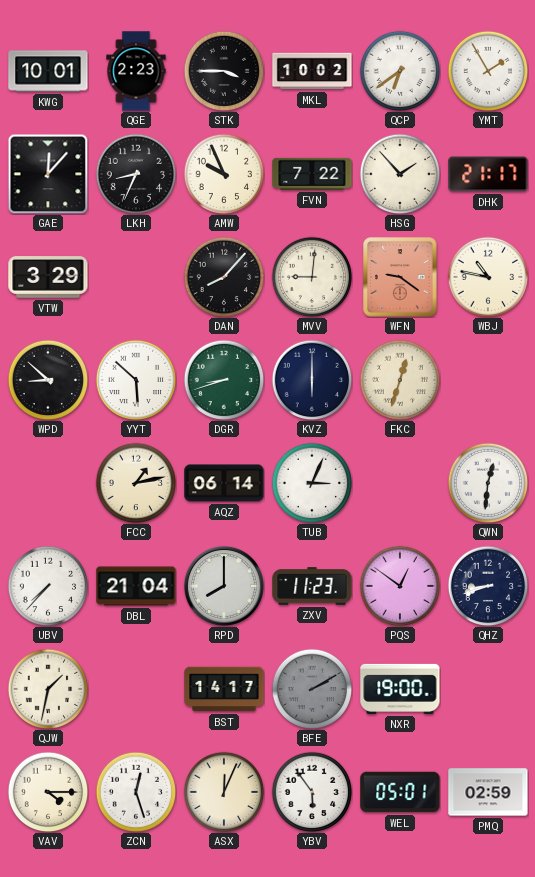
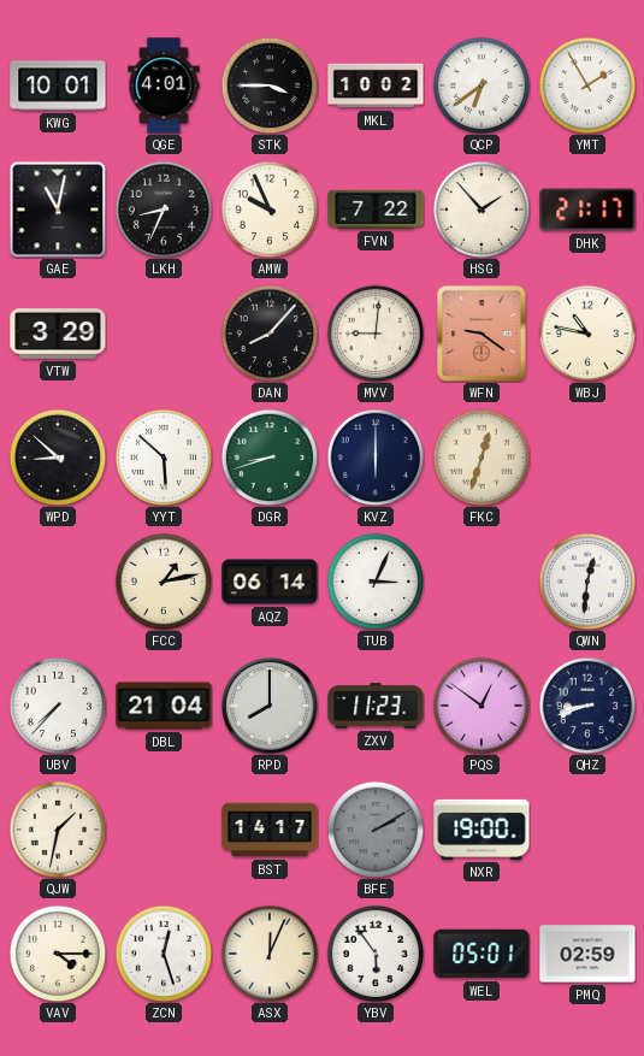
QGE: 2:23 -> 4:01
GAE: 12:07 -> 11:02
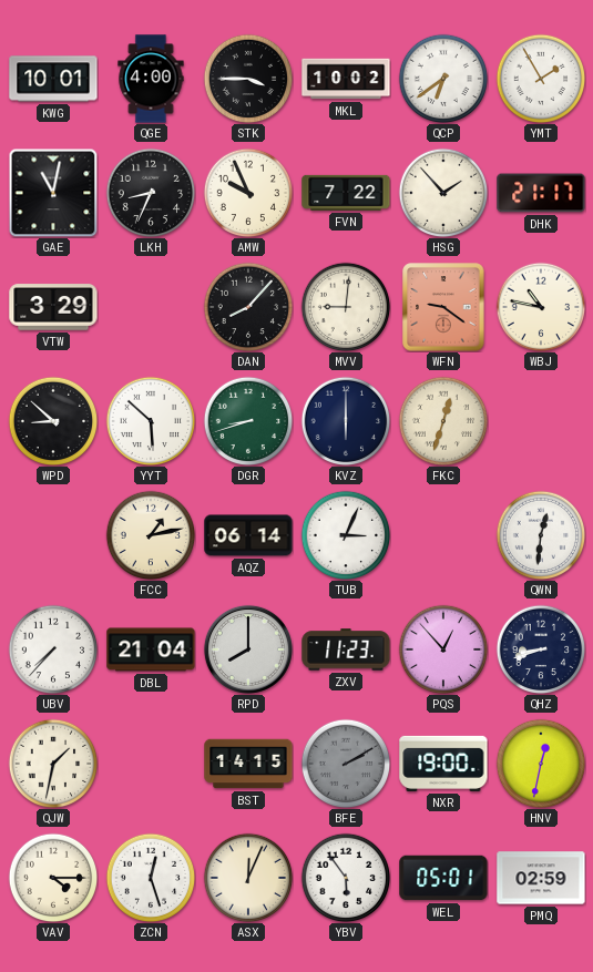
QGE: 4:01 -> 4:00
PQS: 12:51 -> 12:53
BST: 14:17 -> 14:15
HNV: none -> 12:32
